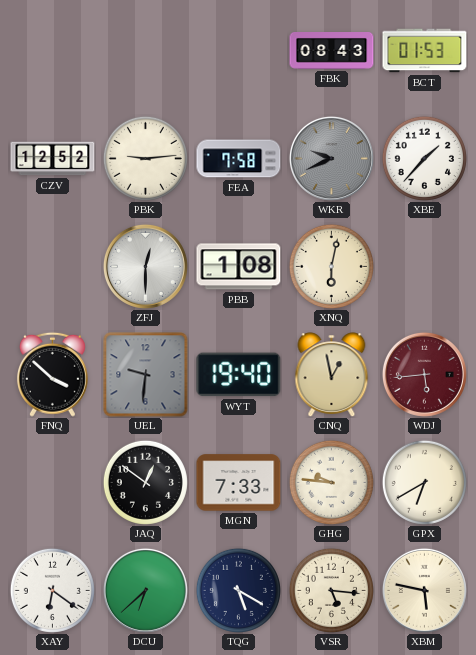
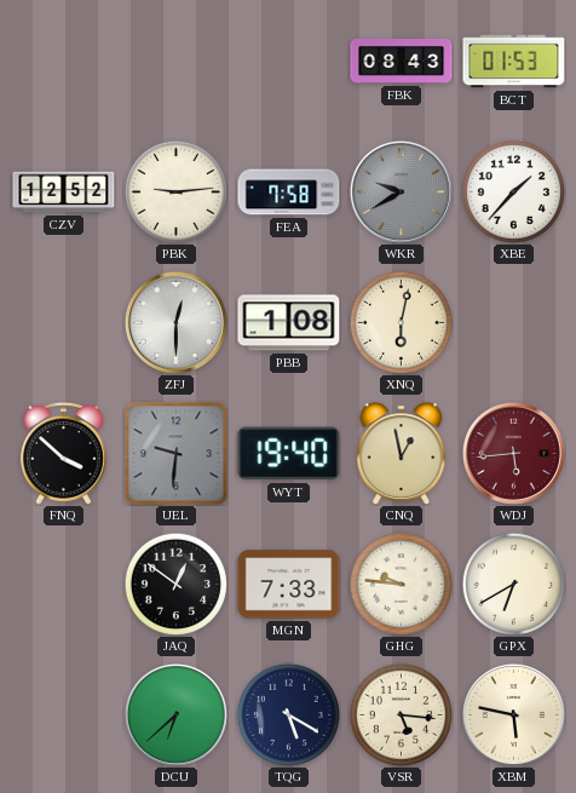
WKR: 9:41 -> 9:40
XAY: 6:21 -> none
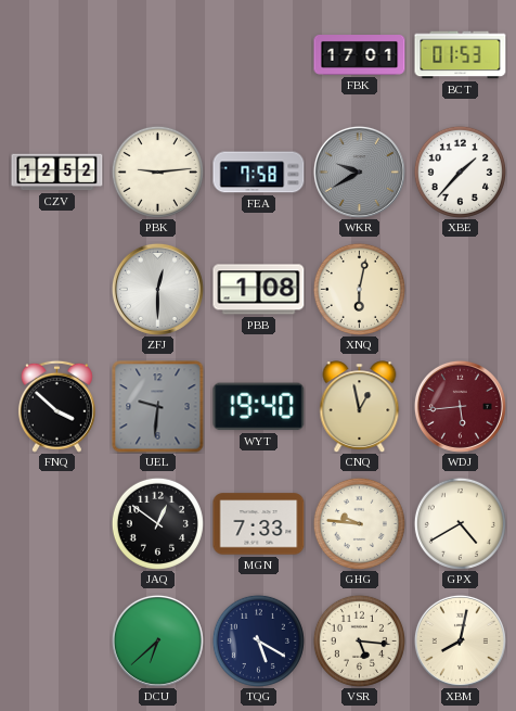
FBK: 08:43 -> 17:01
GPX: 6:40 -> 4:40
XBM: 5:47 -> 8:02
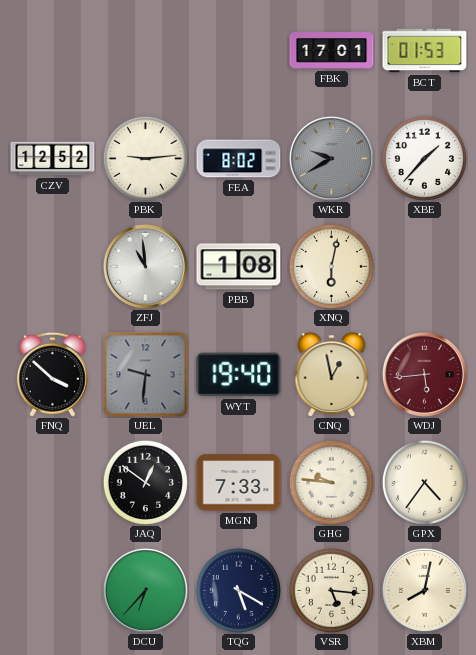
FEA: 7:58 -> 8:02
ZFJ: 12:30 -> 10:59
GPX: 4:40 -> 4:36
DCU: 6:38 -> 6:37
